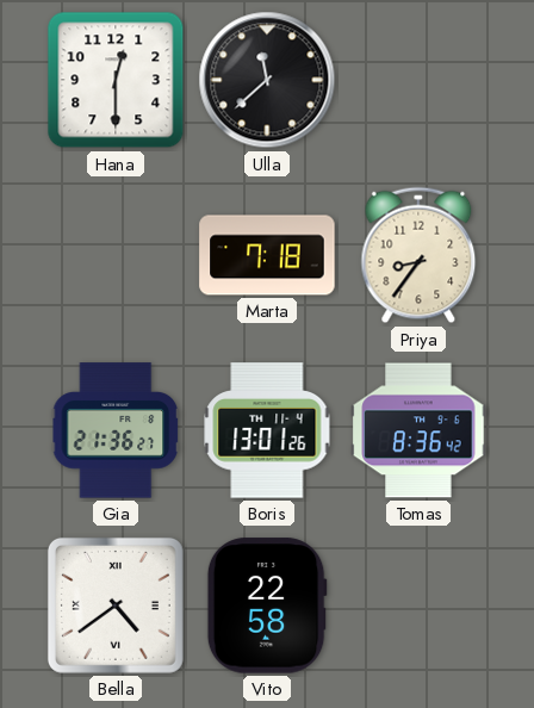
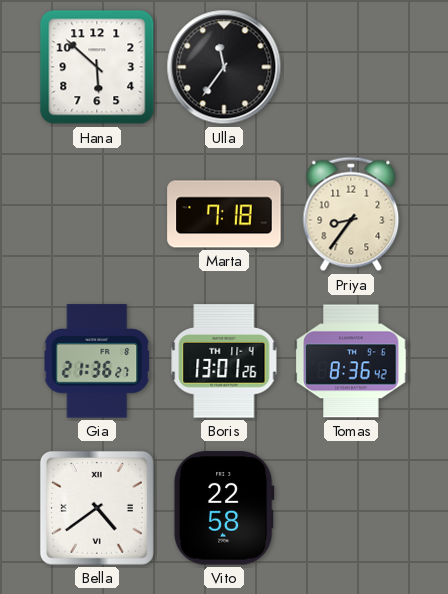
Hana: 12:30 -> 5:52
Ulla: 11:38 -> 11:36
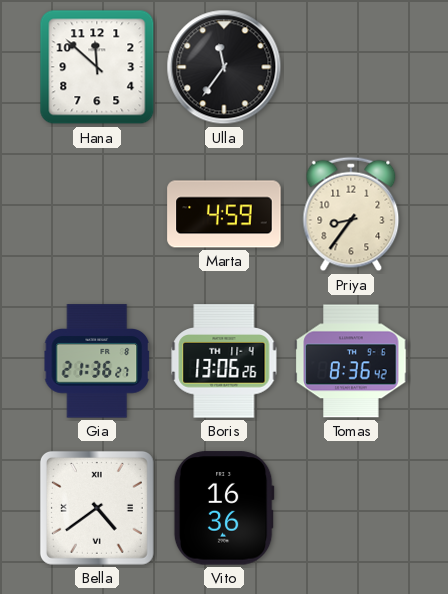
Hana: 5:52 -> 11:52
Marta: 7:18 -> 4:59
Boris: 13:01 -> 13:06
Vito: 22:58 -> 16:36
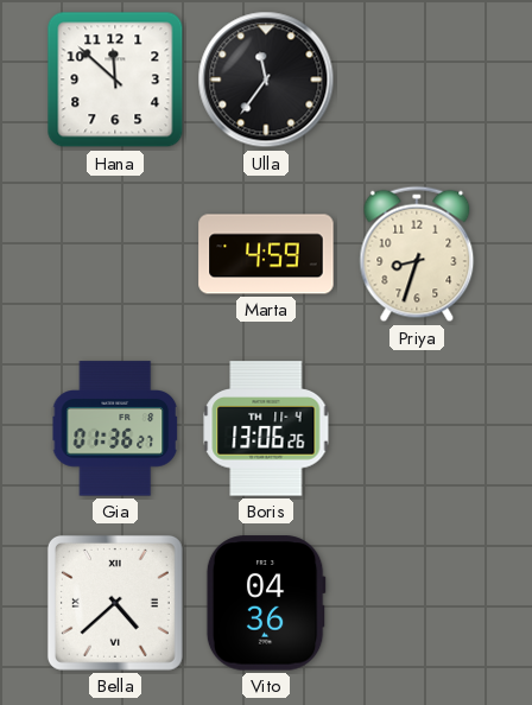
Priya: 8:36 -> 8:33
Gia: 21:36 -> 01:36
Tomas: 8:36 -> none
Bella: 4:39 -> 4:38
Vito: 16:36 -> 04:36
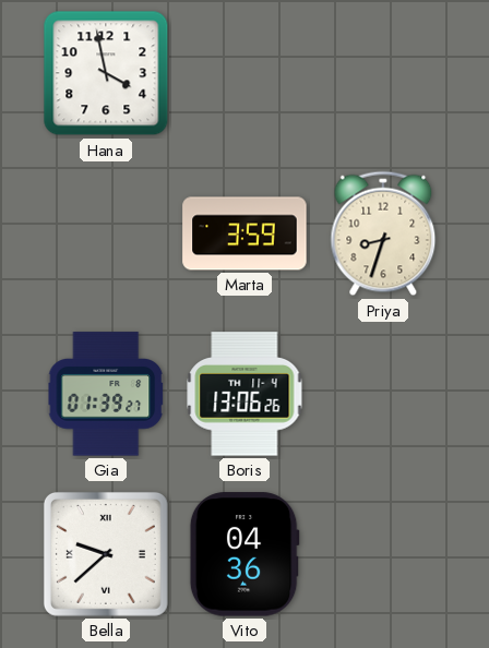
Hana: 11:52 -> 3:58
Ulla: 11:36 -> none
Marta: 4:59 -> 3:59
Gia: 01:36 -> 01:39
Bella: 4:38 -> 9:38
